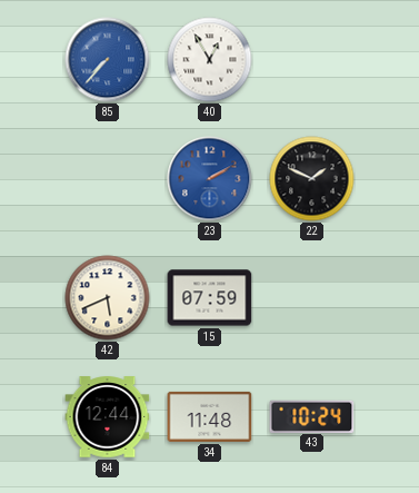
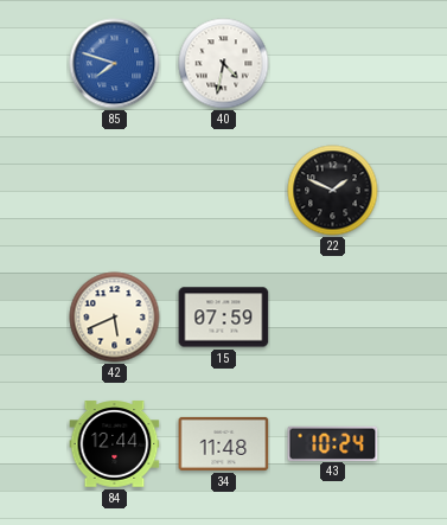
85: 7:37 -> 7:48
40: 12:55 -> 4:32
23: 2:10 -> none
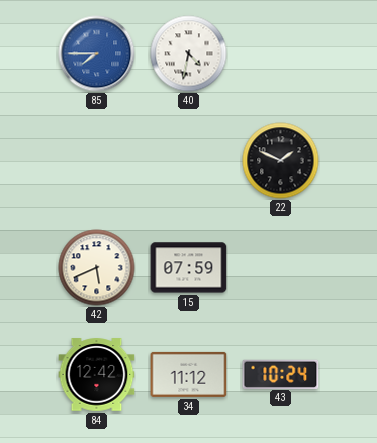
85: 7:48 -> 7:45
84: 12:44 -> 12:42
34: 11:48 -> 11:12
